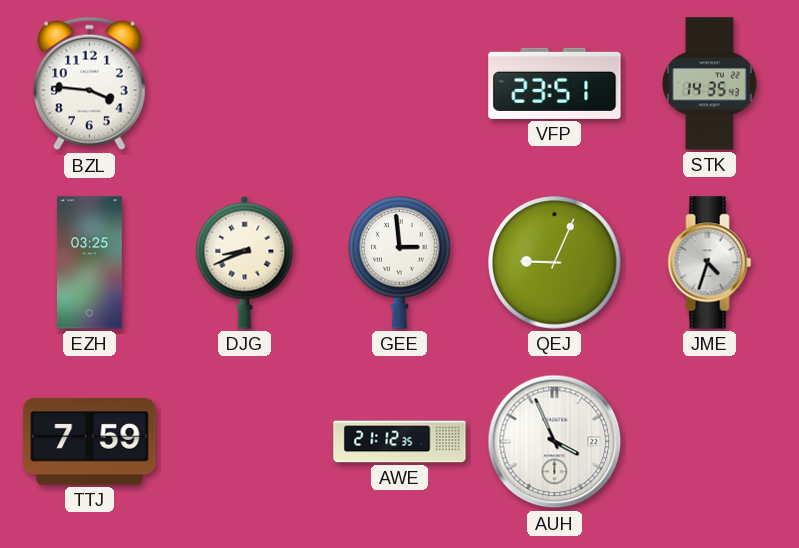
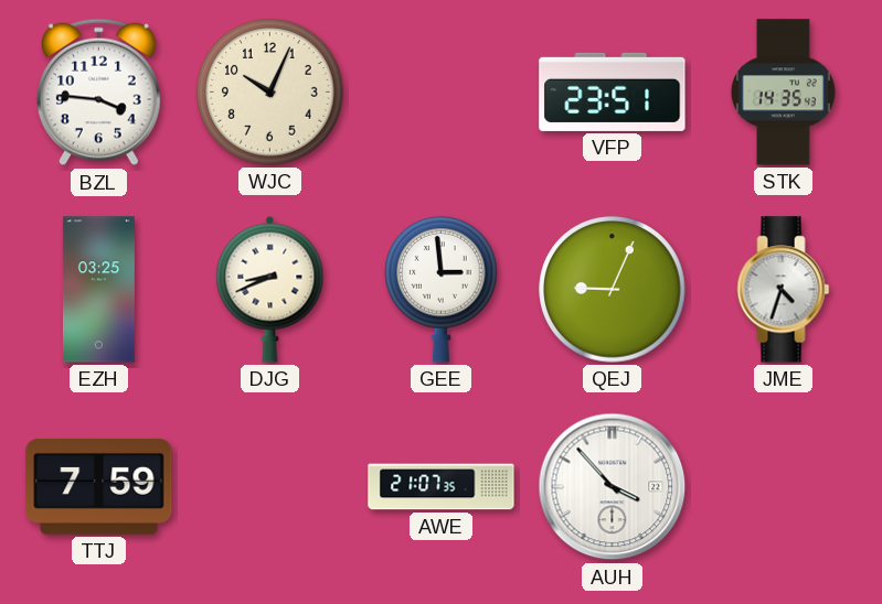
WJC: none -> 10:04
AWE: 21:12 -> 21:07
AUH: 3:56 -> 3:53
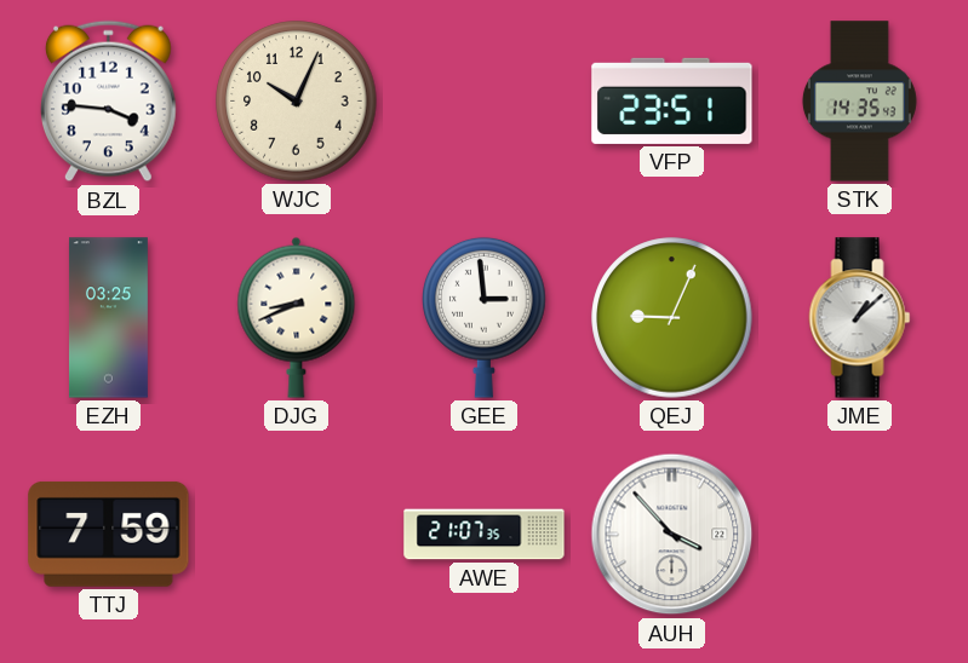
JME: 4:33 -> 1:08
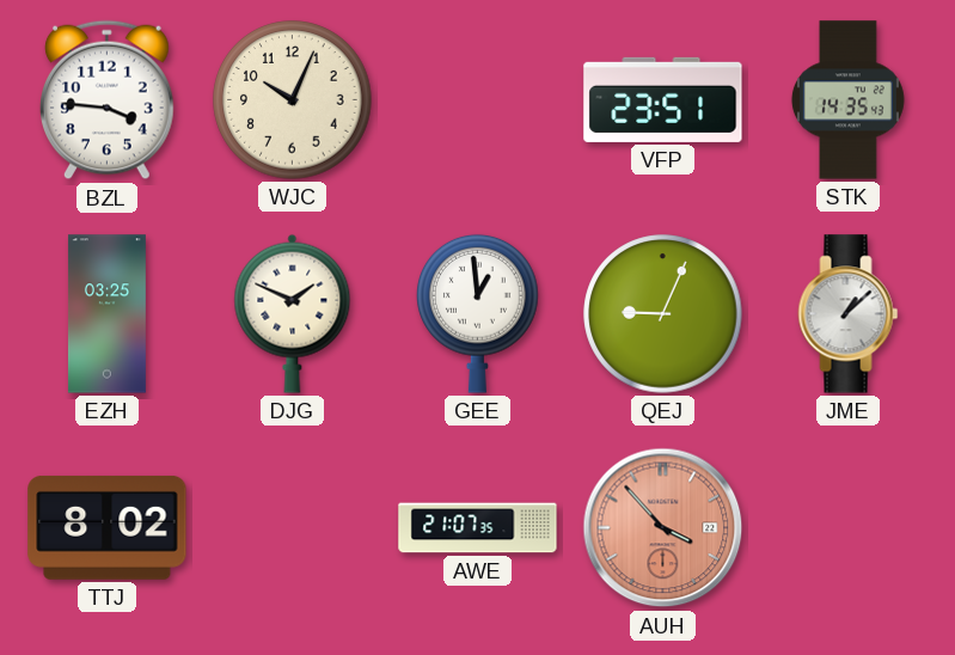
DJG: 8:41 -> 1:49
GEE: 2:59 -> 12:59
TTJ: 7:59 -> 8:02
AUH dial: white -> salmon
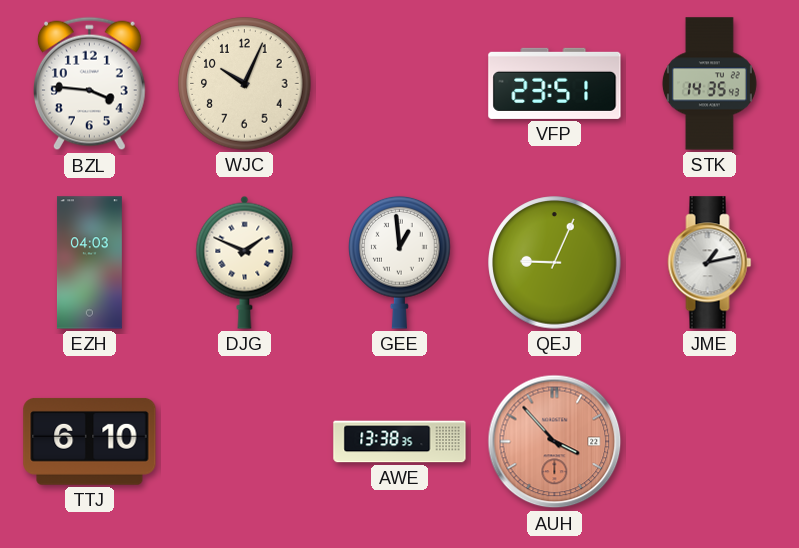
EZH: 03:25 -> 04:03
JME: 1:08 -> 1:13
TTJ: 8:02 -> 6:10
AWE: 21:07 -> 13:38
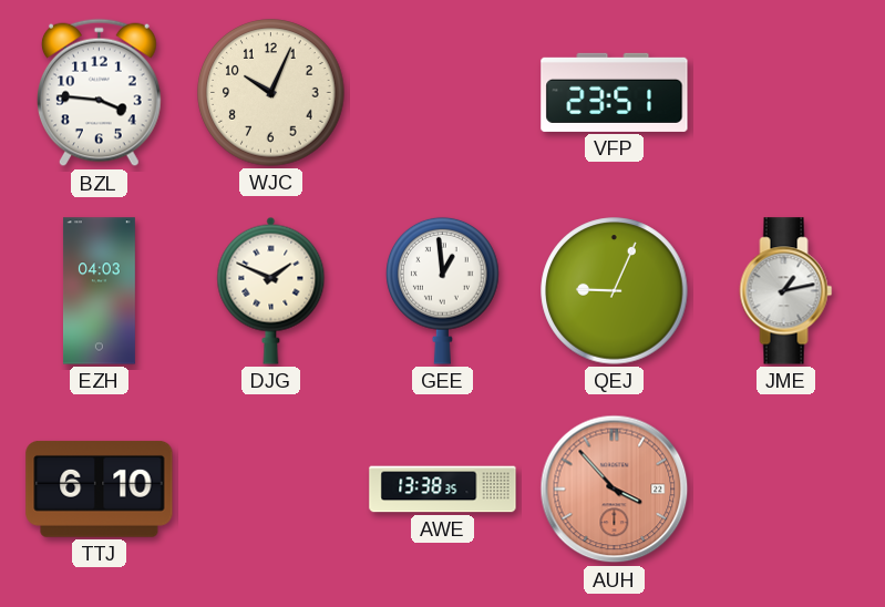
STK: 14:35 -> none
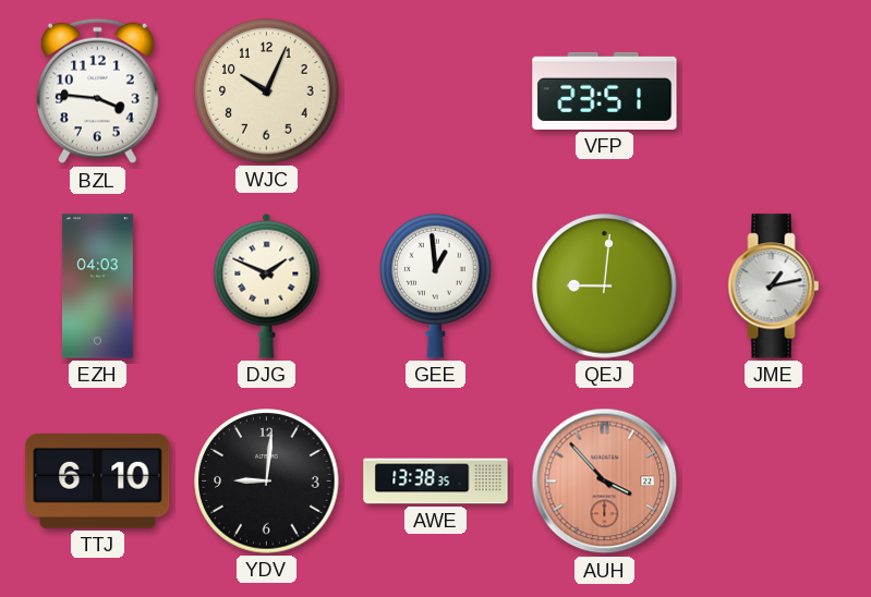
QEJ: 9:04 -> 9:01
YDV: none -> 9:01
